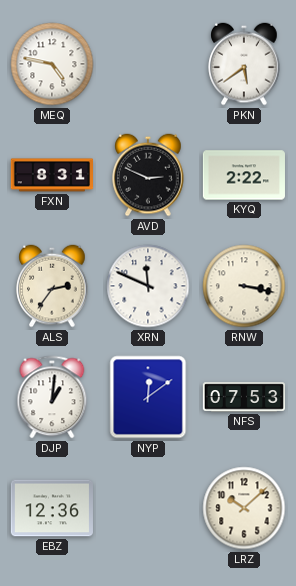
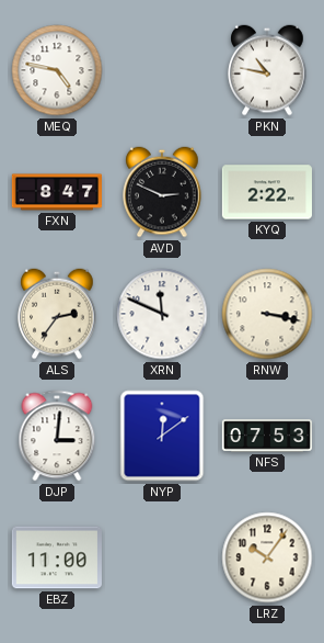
PKN: 5:39 -> 10:47
FXN: 8:31 -> 8:47
DJP: 1:01 -> 3:01
EBZ: 12:36 -> 11:00
LRZ: 10:08 -> 10:06
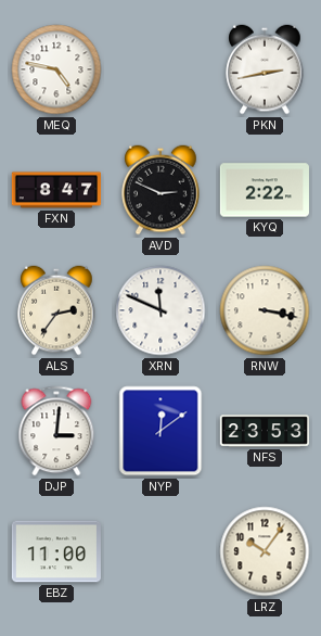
PKN: 10:47 -> 2:43
NFS: 07:53 -> 23:53
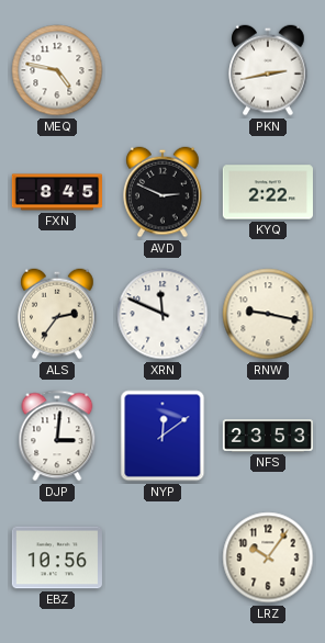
FXN: 8:47 -> 8:45
RNW: 3:17 -> 9:17
EBZ: 11:00 -> 10:56
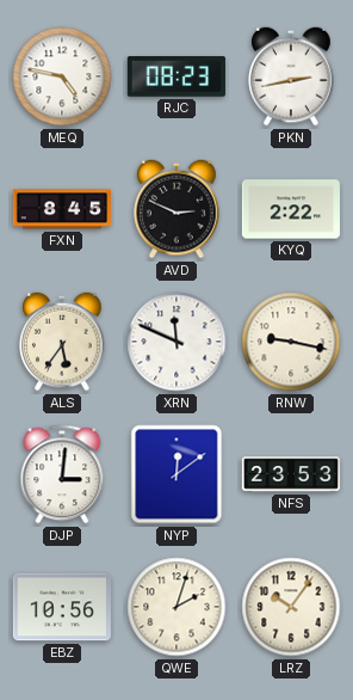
RJC: none -> 08:23
ALS: 2:36 -> 5:36
QWE: none -> 2:03
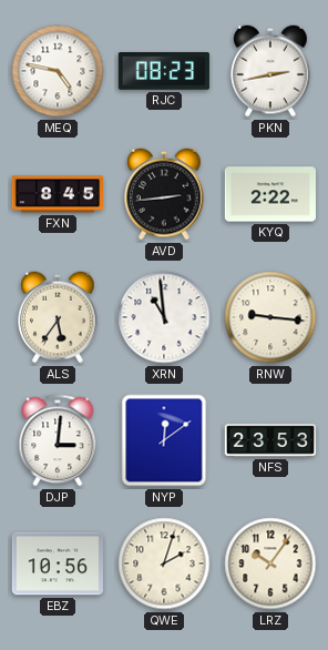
AVD: 2:49 -> 2:44
XRN: 11:49 -> 10:59
RNW: 9:17 -> 9:16
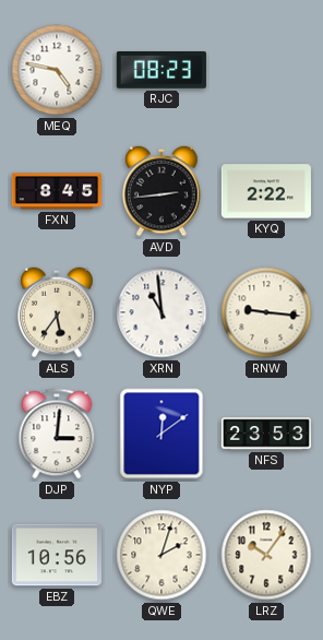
PKN: 2:43 -> none
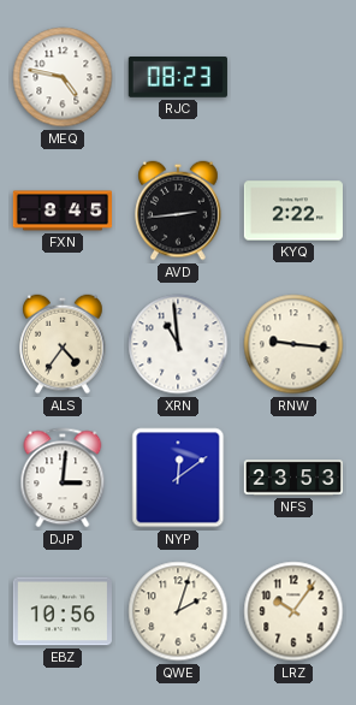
ALS: 5:36 -> 4:36
